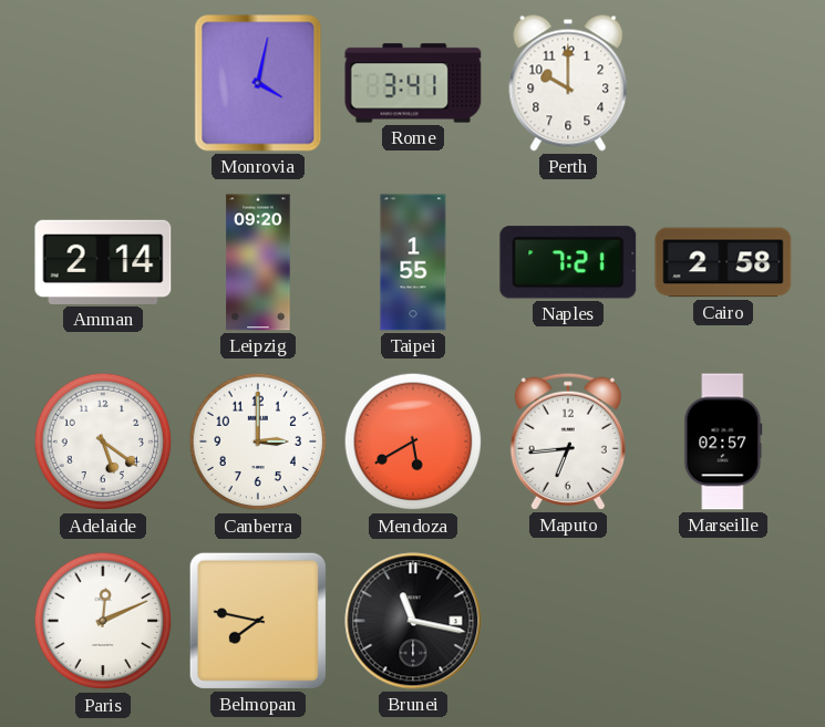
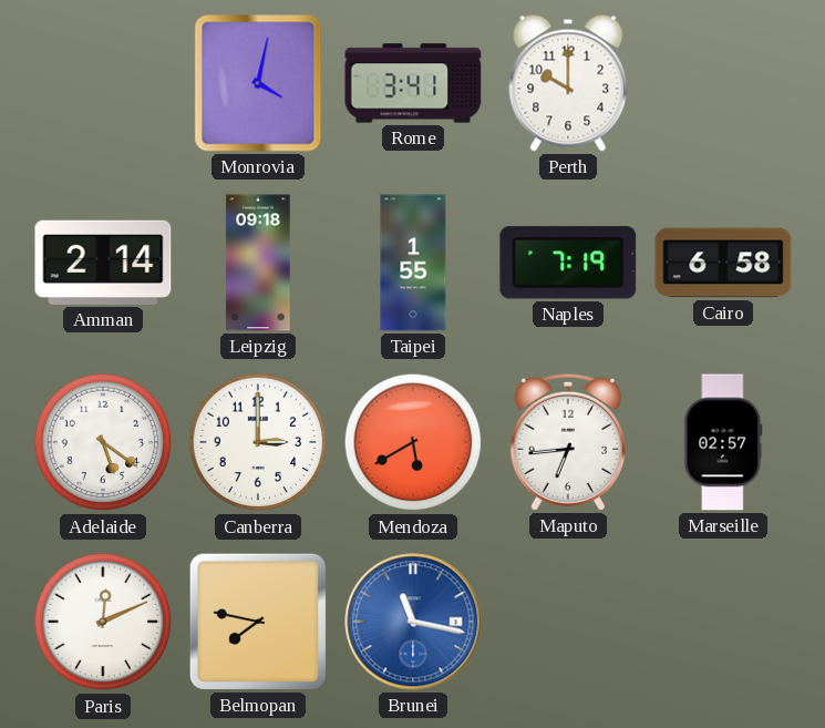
Leipzig: 09:20 -> 09:18
Naples: 7:21 -> 7:19
Cairo: 2:58 -> 6:58
Brunei dial: black -> blue
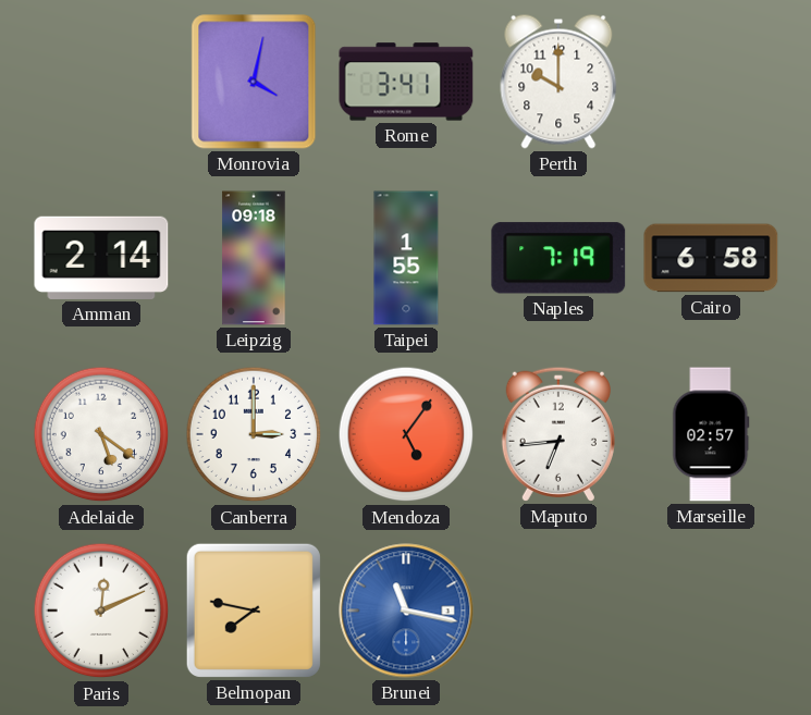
Mendoza: 5:40 -> 5:06
